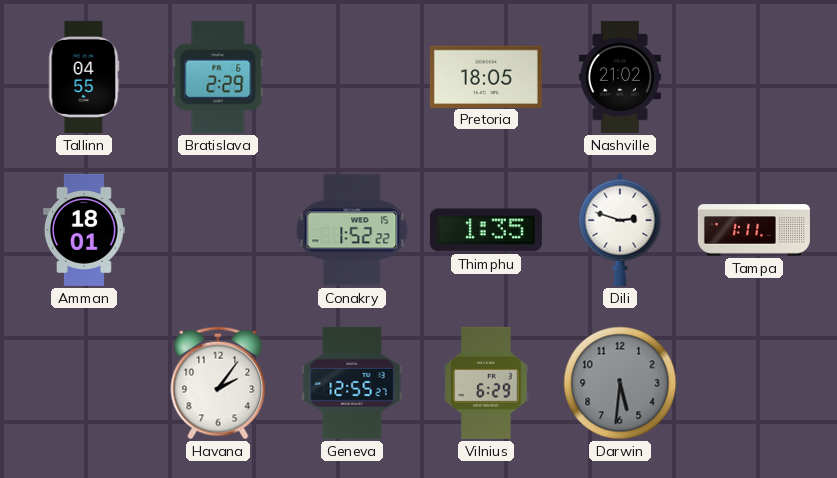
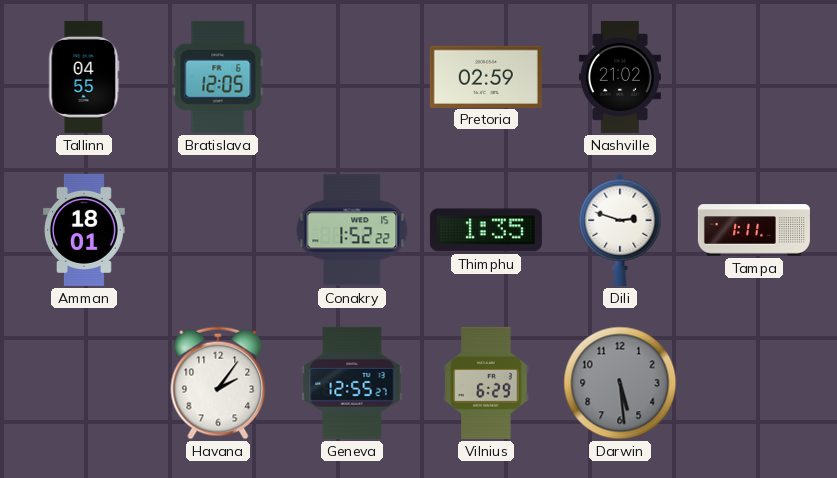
Bratislava: 2:29 -> 12:05
Pretoria: 18:05 -> 02:59
Darwin: 5:31 -> 5:29
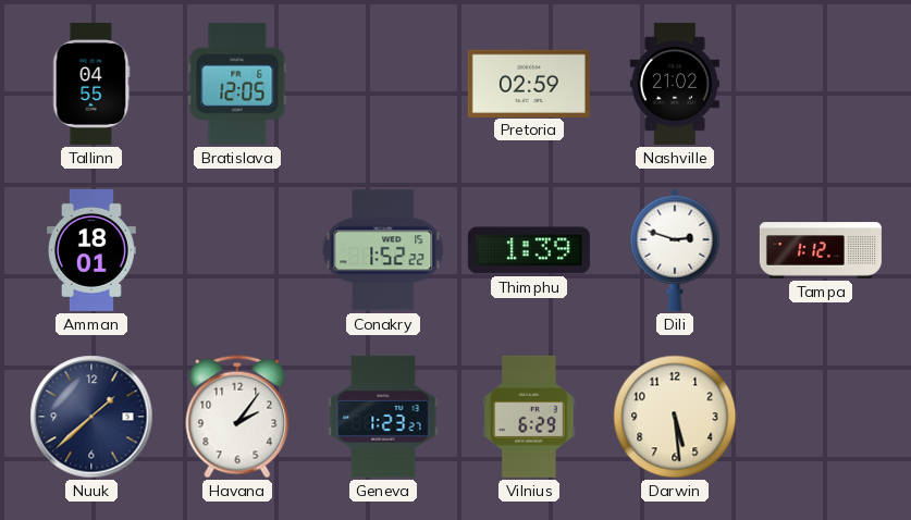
Thimphu: 1:35 -> 1:39
Tampa: 1:11 -> 1:12
Nuuk: none -> 1:38
Geneva: 12:55 -> 1:23
Darwin dial: grey -> cream
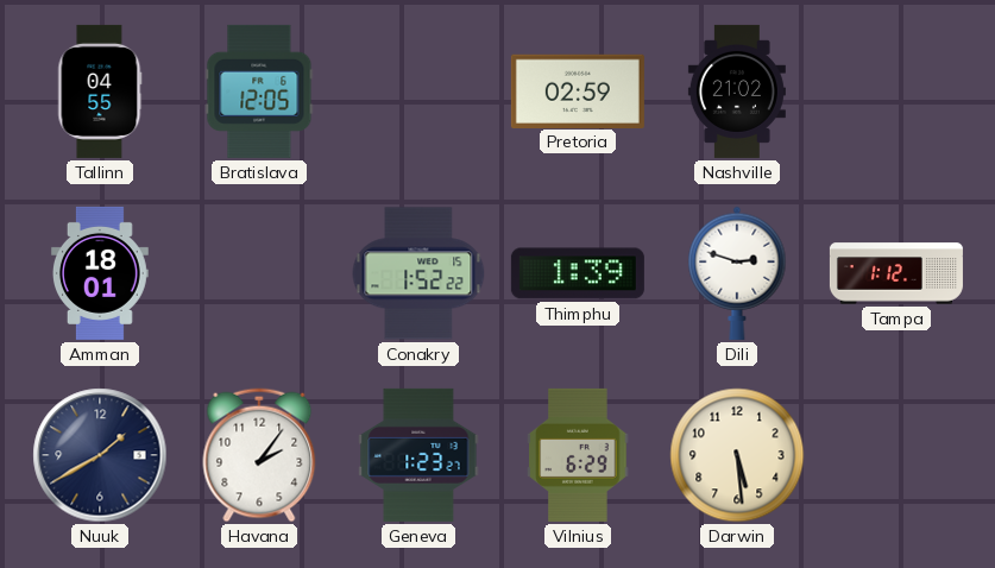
Nuuk: 1:38 -> 1:40
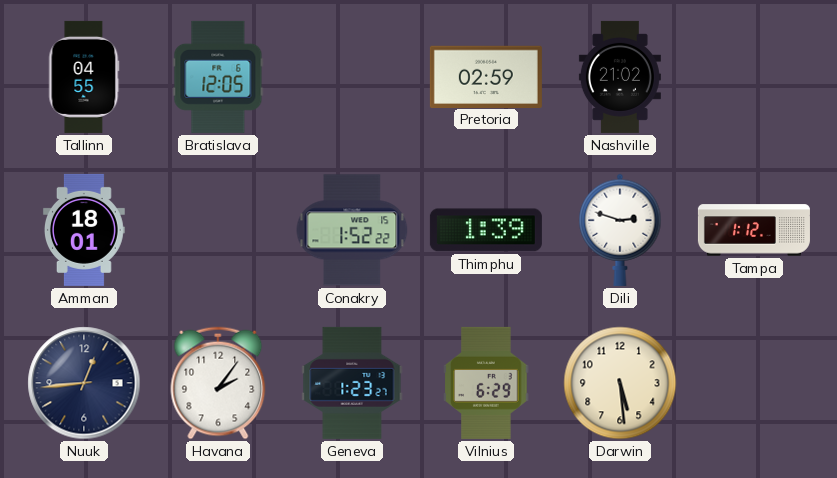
Nuuk: 1:40 -> 12:44
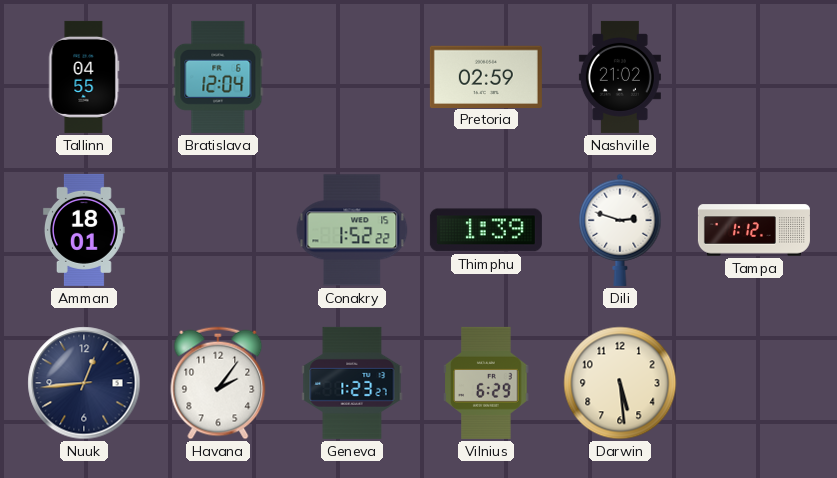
Bratislava: 12:05 -> 12:04
